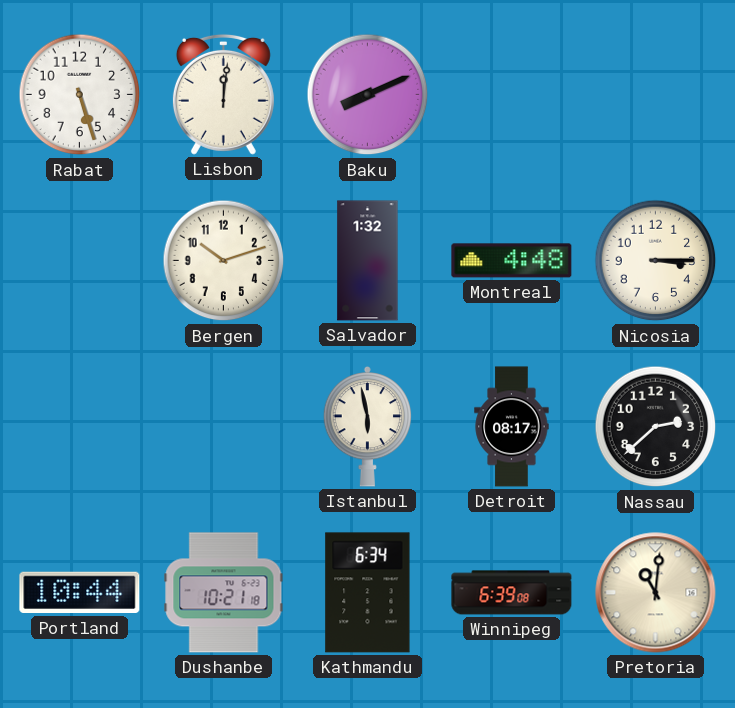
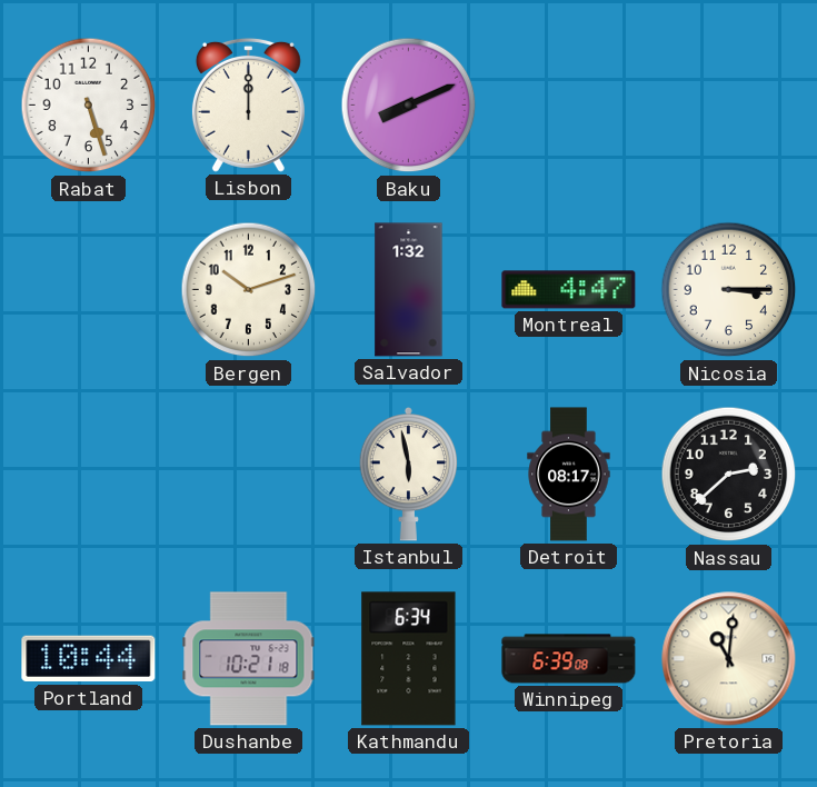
Lisbon: 12:01 -> 12:00
Montreal: 4:48 -> 4:47
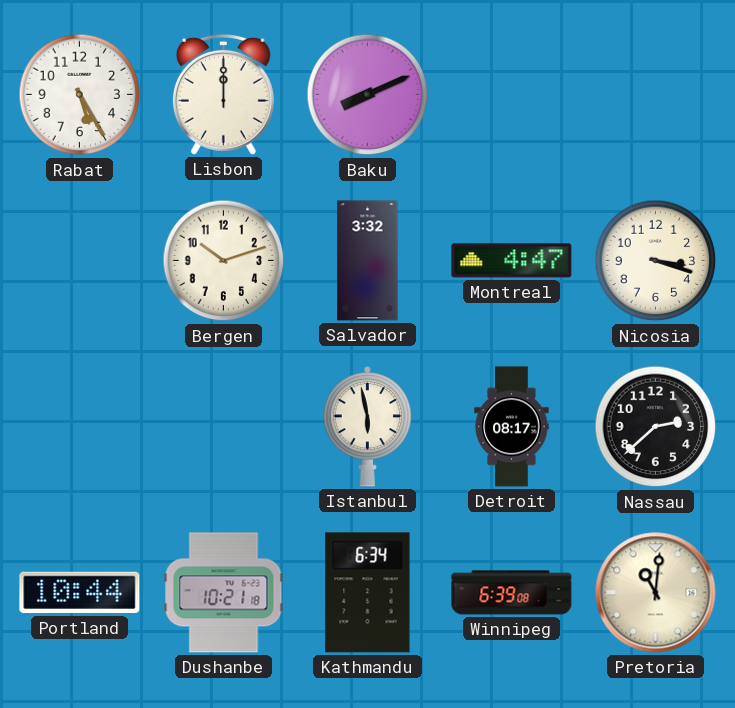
Rabat: 5:27 -> 5:25
Salvador: 1:32 -> 3:32
Nicosia: 3:15 -> 3:18
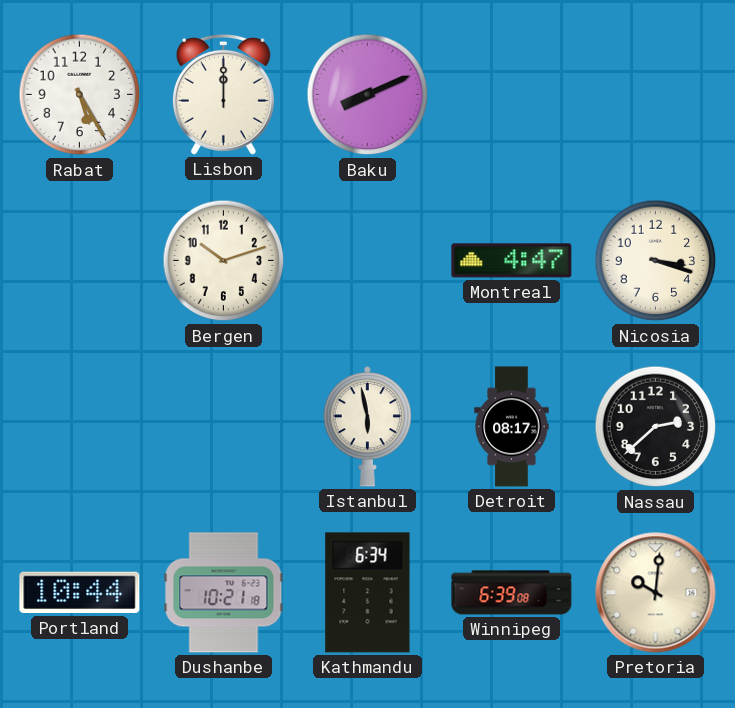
Salvador: 3:32 -> none
Pretoria: 11:01 -> 10:01
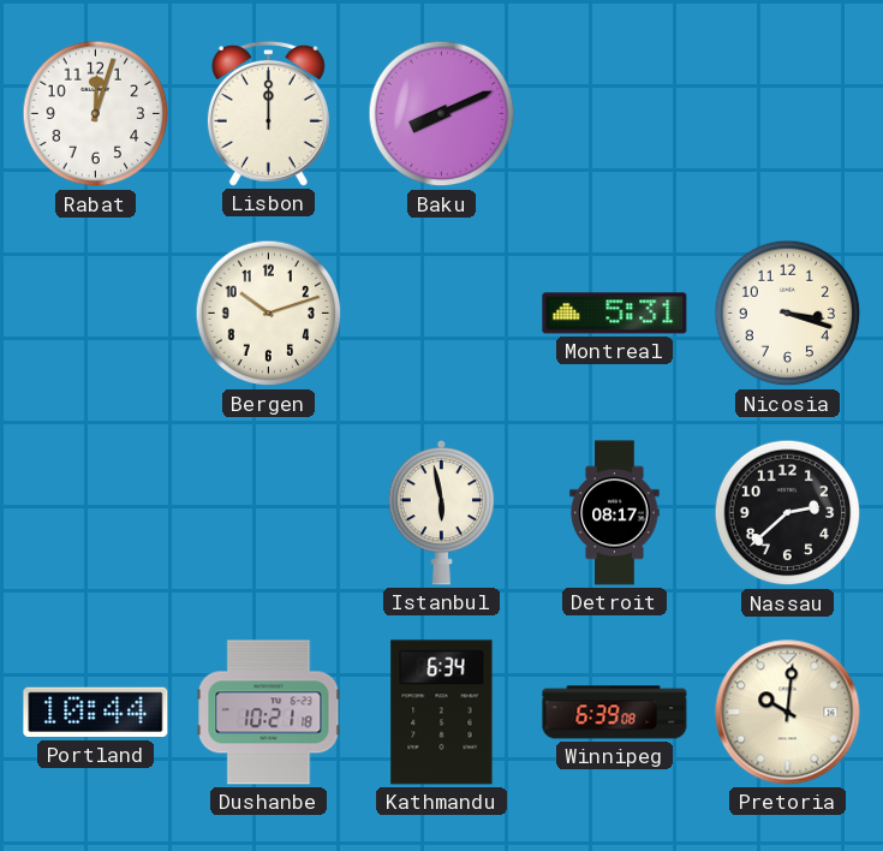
Rabat: 5:25 -> 12:03
Montreal: 4:47 -> 5:31
